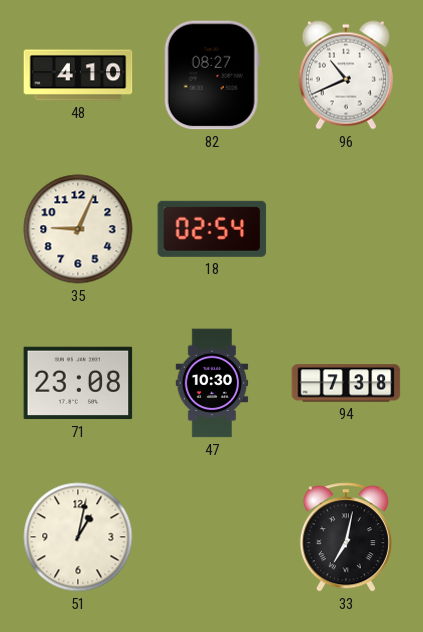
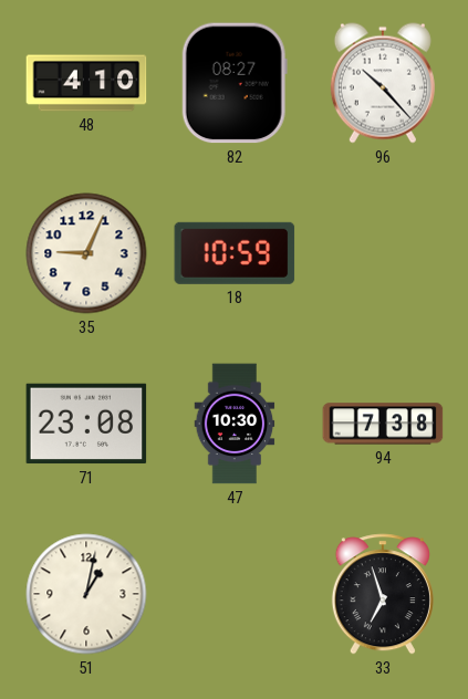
96: 10:41 -> 10:23
18: 02:54 -> 10:59
33: 7:02 -> 6:57
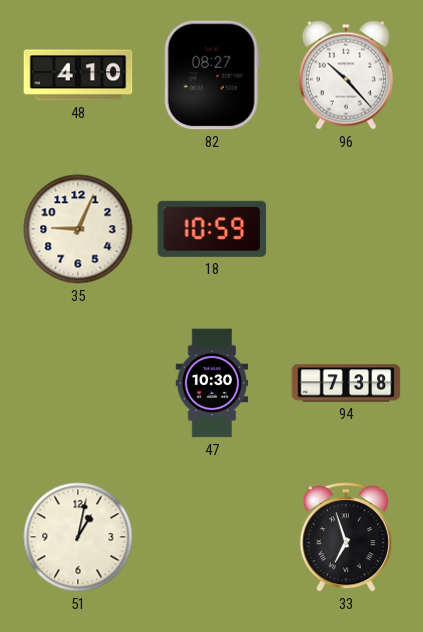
71: 23:08 -> none
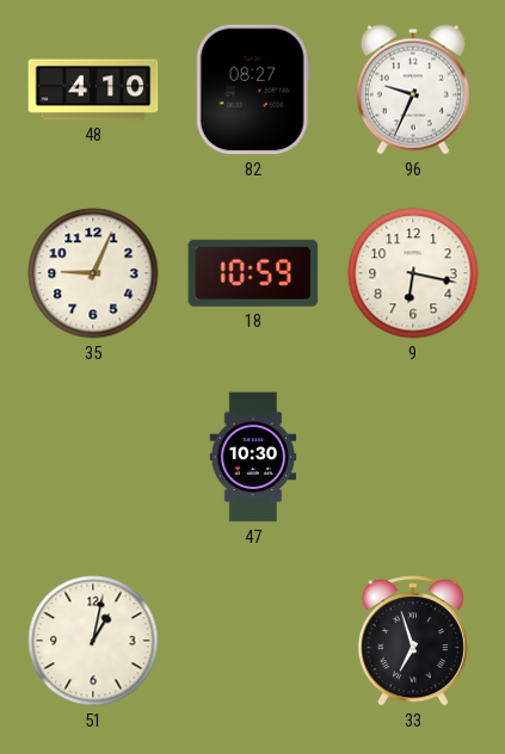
96: 10:23 -> 9:34
9: none -> 6:17
94: 7:38 -> none
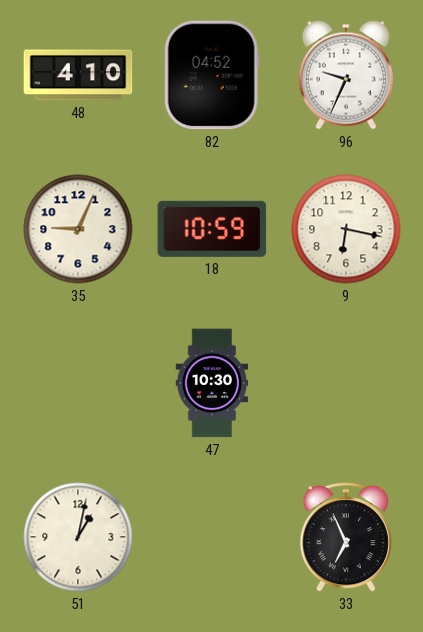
82: 08:27 -> 04:52
33: 6:57 -> 6:56
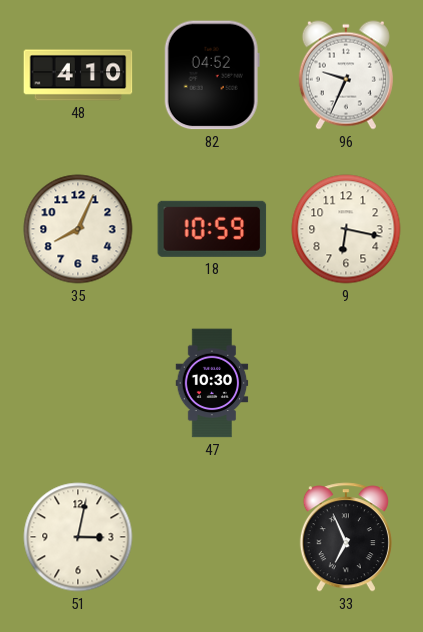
35: 9:04 -> 8:04
51: 1:02 -> 3:02
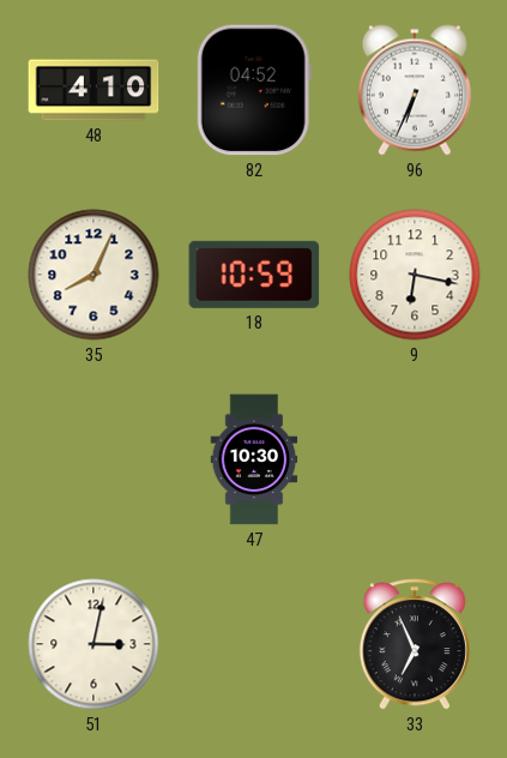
96: 9:34 -> 6:34
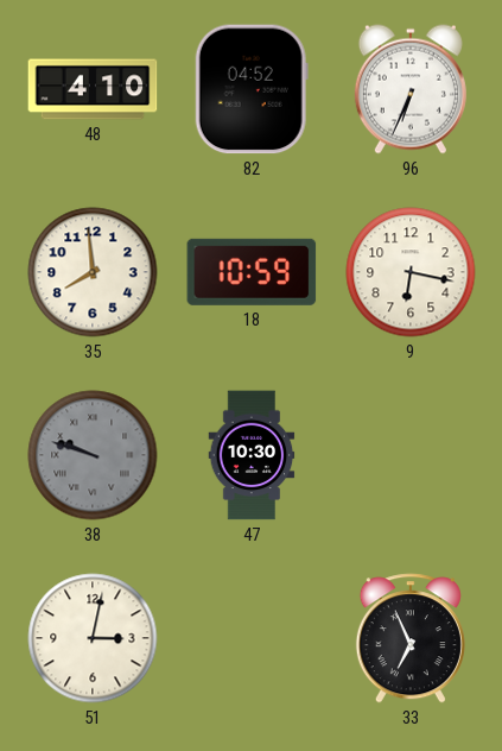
35: 8:04 -> 7:59
38: none -> 9:48
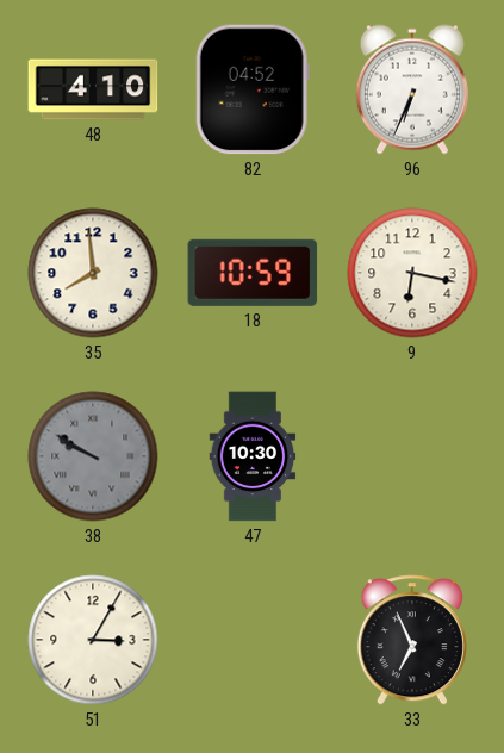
38: 9:48 -> 9:50
51: 3:02 -> 3:05
